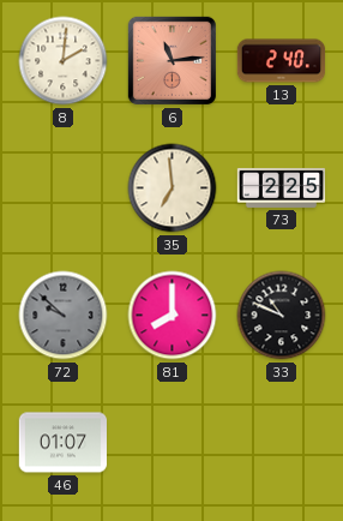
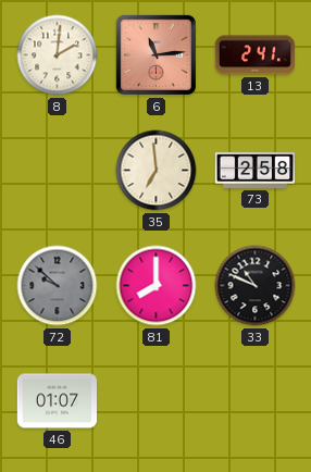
13: 2:40 -> 2:41
73: 2:25 -> 2:58
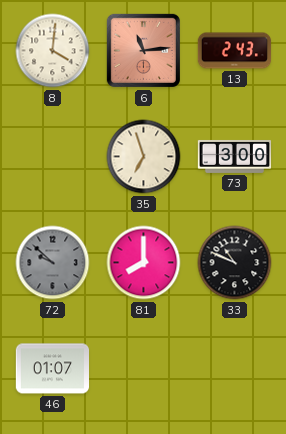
8: 2:01 -> 4:01
13: 2:41 -> 2:43
35: 6:59 -> 6:57
73: 2:58 -> 3:00
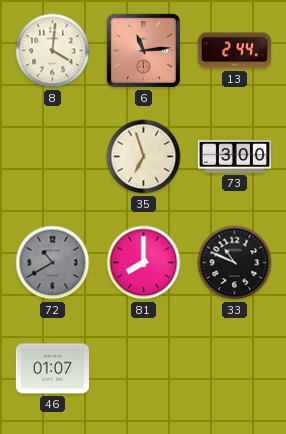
13: 2:43 -> 2:44
72: 9:52 -> 10:40
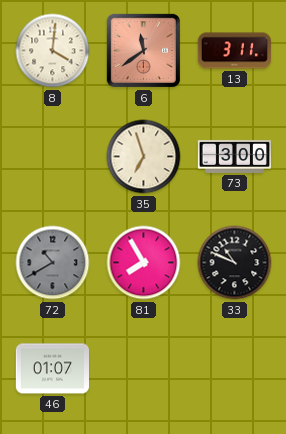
6: 11:14 -> 11:39
13: 2:44 -> 3:11
81: 8:00 -> 7:55
